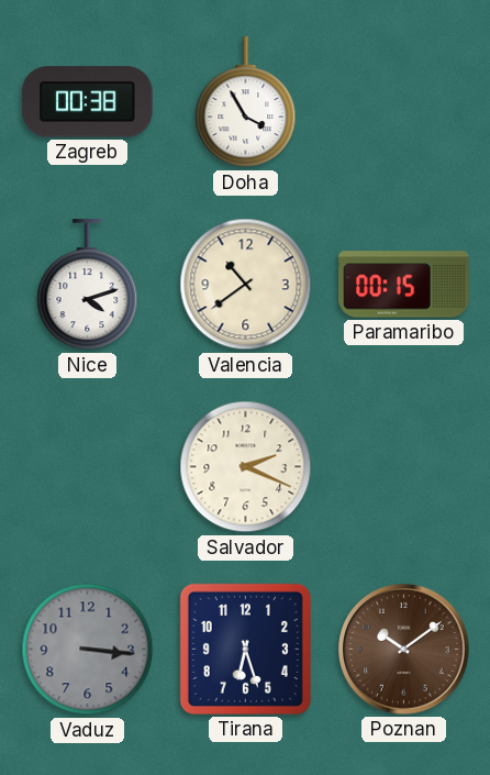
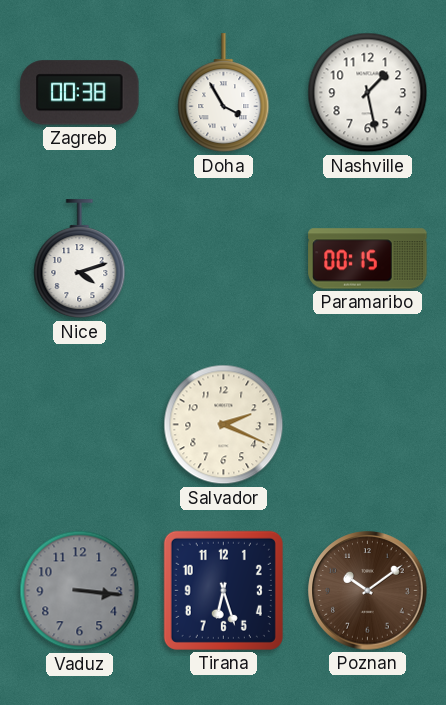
Nashville: none -> 1:28
Valencia: 10:39 -> none
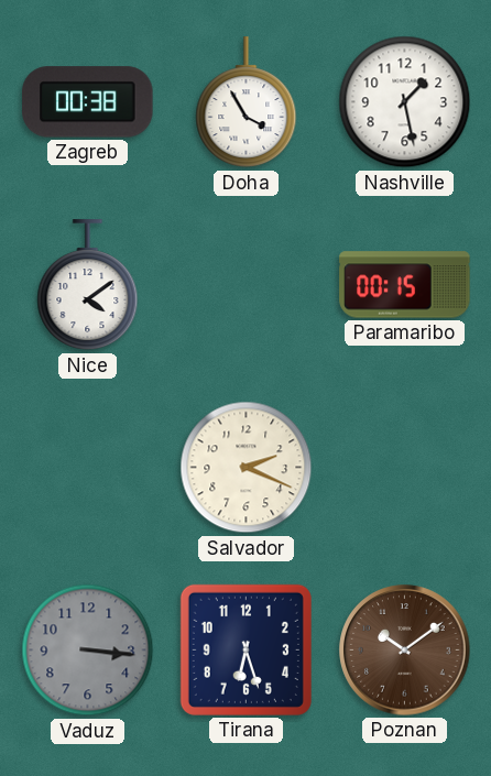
Nice: 4:12 -> 4:09
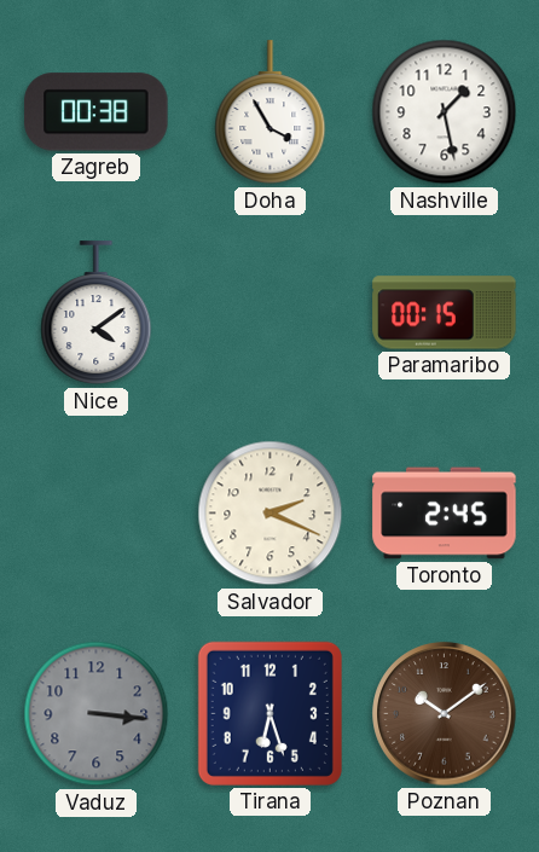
Toronto: none -> 2:45
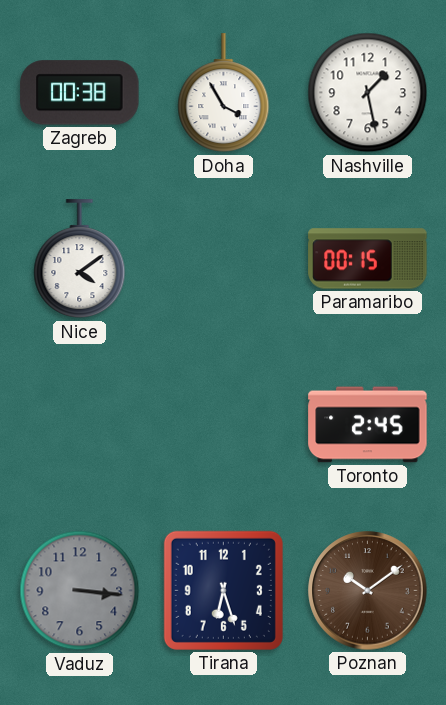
Salvador: 2:19 -> none
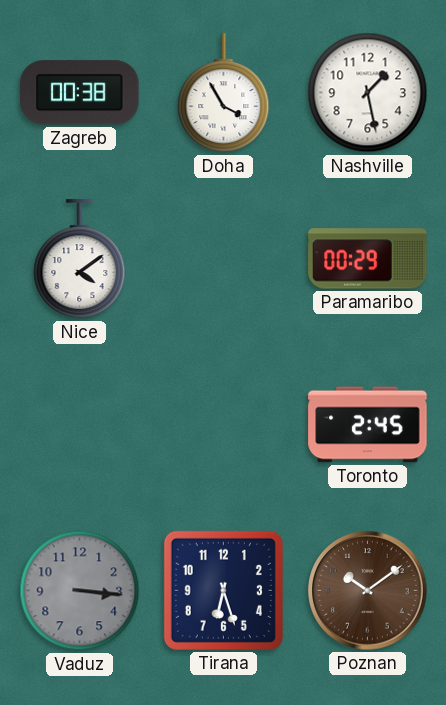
Paramaribo: 00:15 -> 00:29
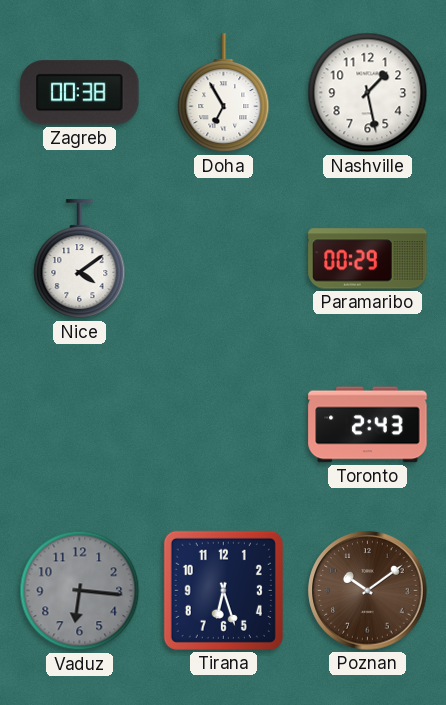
Doha: 3:55 -> 6:55
Toronto: 2:45 -> 2:43
Vaduz: 3:16 -> 6:16
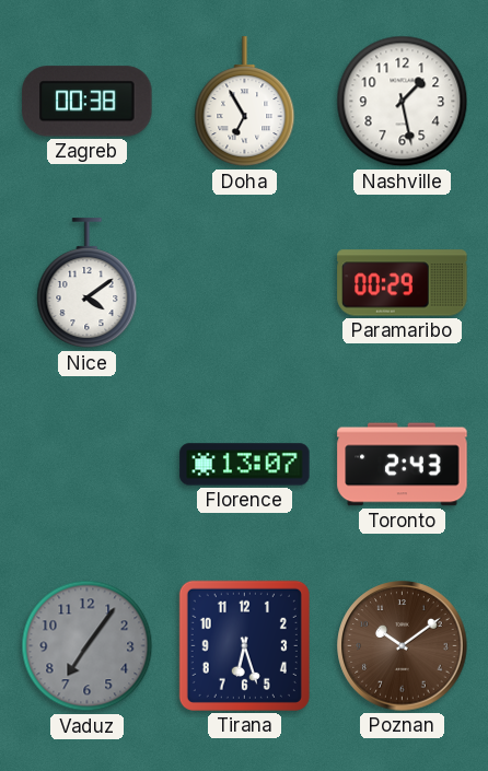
Florence: none -> 13:07
Vaduz: 6:16 -> 7:06
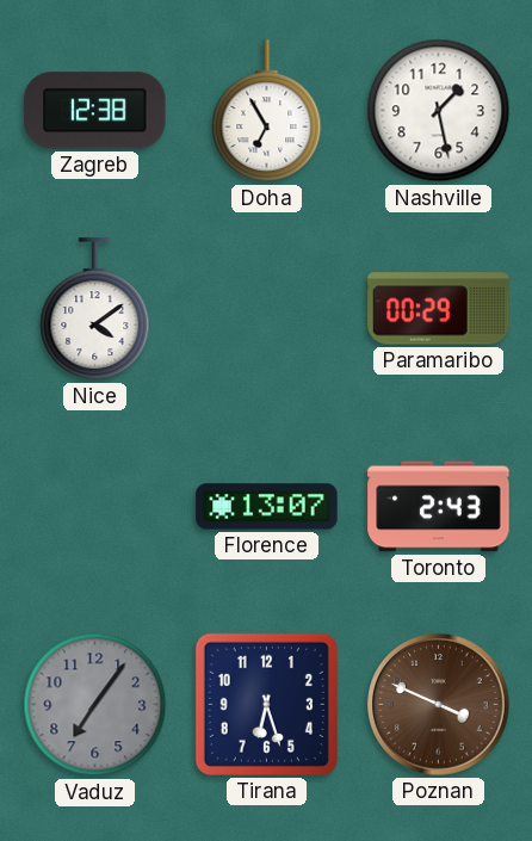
Zagreb: 00:38 -> 12:38
Poznan: 10:09 -> 3:49
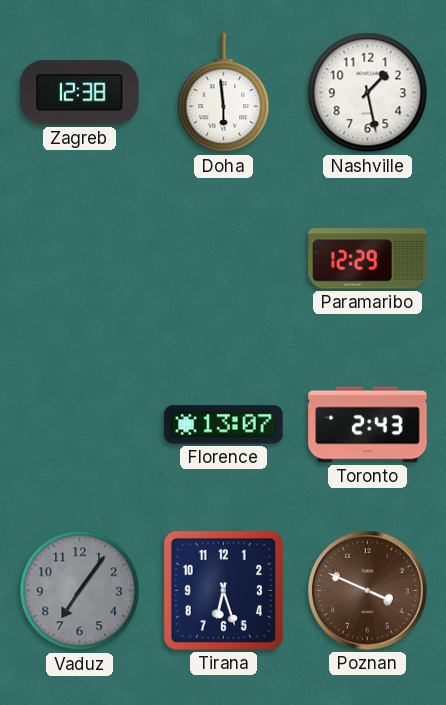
Doha: 6:55 -> 5:59
Nice: 4:09 -> none
Paramaribo: 00:29 -> 12:29
